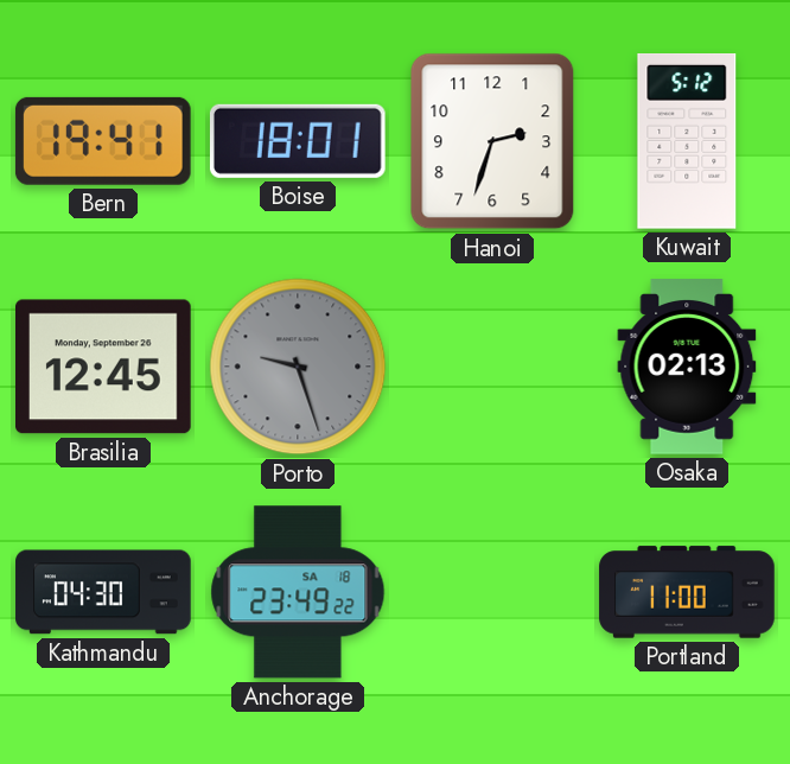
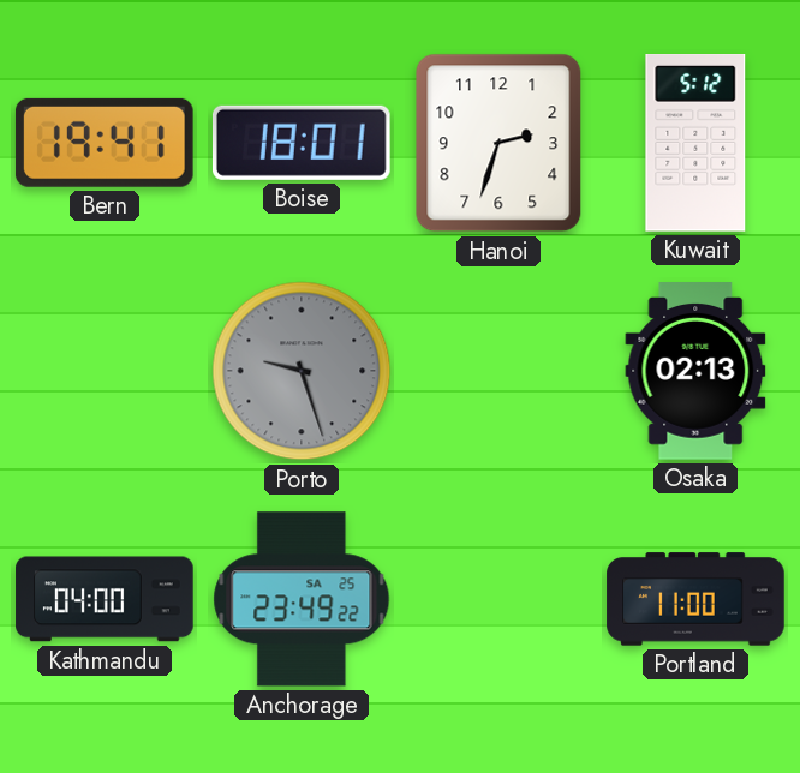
Brasilia: 12:45 -> none
Kathmandu: 04:30 -> 04:00
Anchorage date: SA 18 -> SA 25
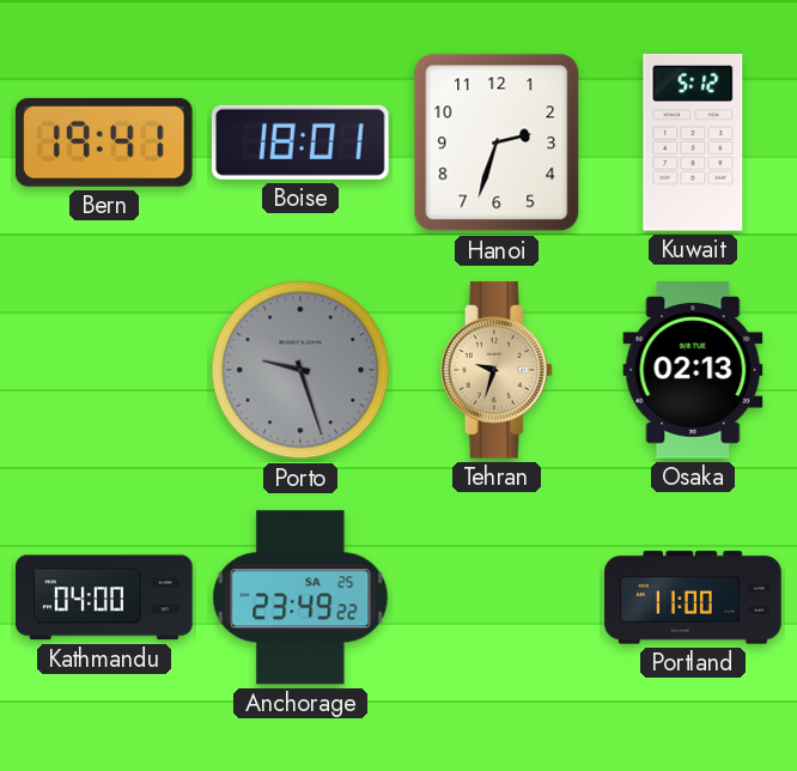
Tehran: none -> 9:33
